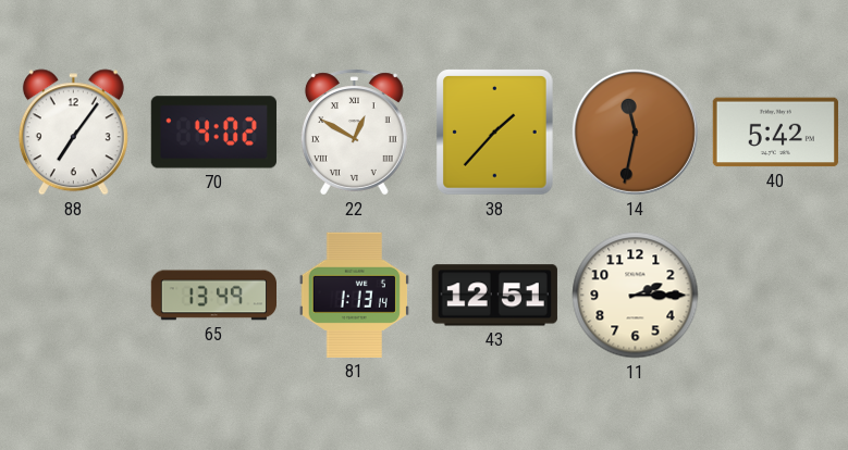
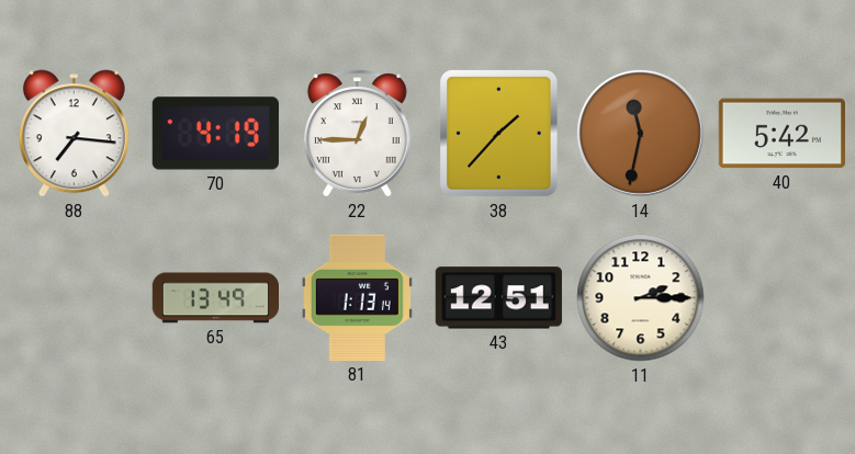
88: 7:06 -> 7:16
70: 4:02 -> 4:19
22: 12:50 -> 12:45
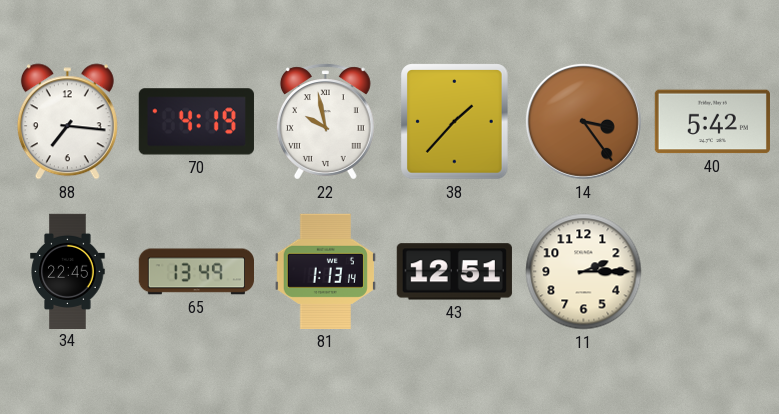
22: 12:45 -> 9:58
14: 11:32 -> 3:24
34: none -> 22:45
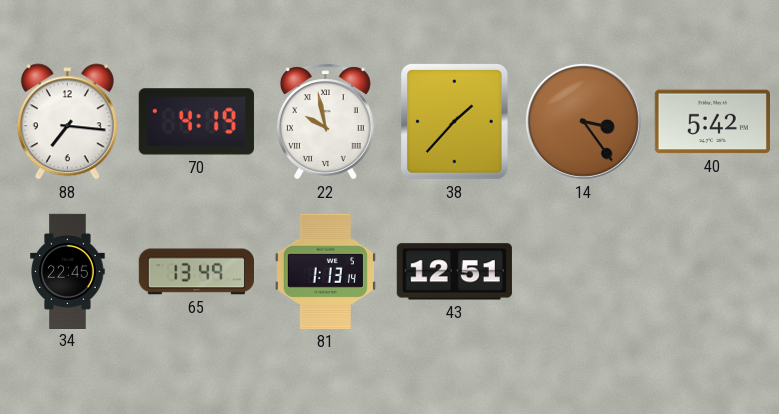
11: 2:15 -> none
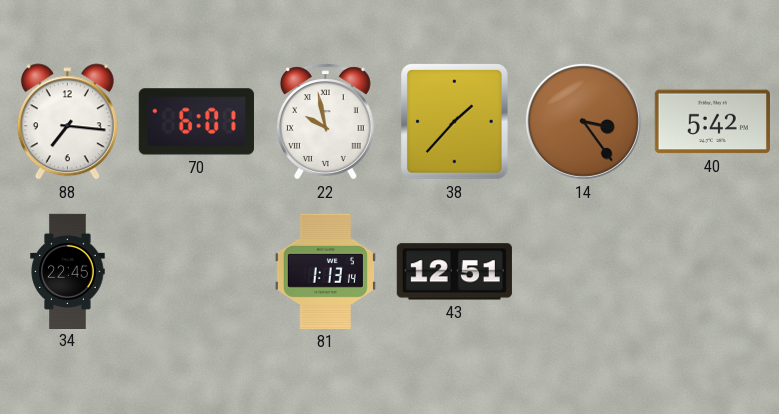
70: 4:19 -> 6:01
65: 13:49 -> none
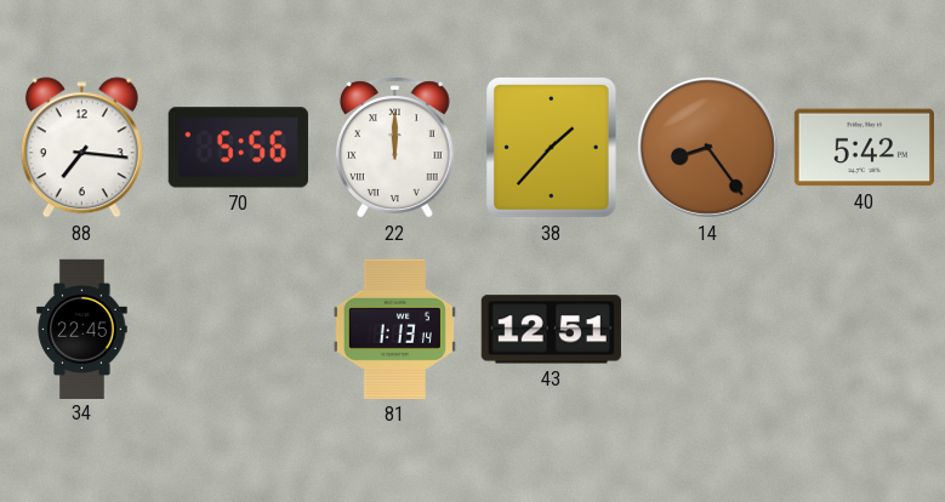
70: 6:01 -> 5:56
22: 9:58 -> 12:00
14: 3:24 -> 8:24
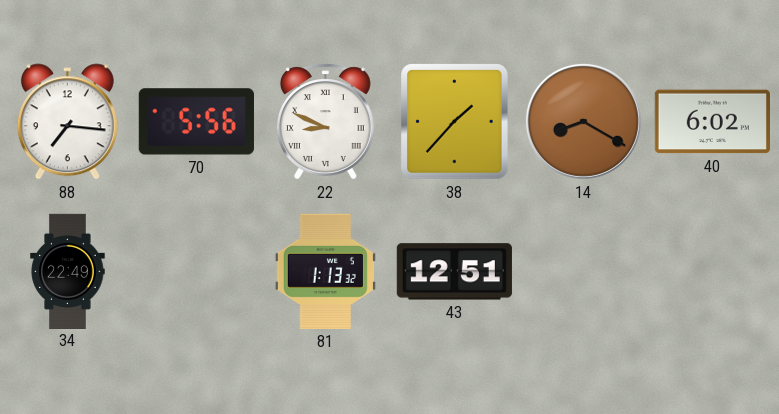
22: 12:00 -> 8:49
14: 8:24 -> 8:20
40: 5:42 -> 6:02
34: 22:45 -> 22:49
81: 1:13:14 -> 1:13:32
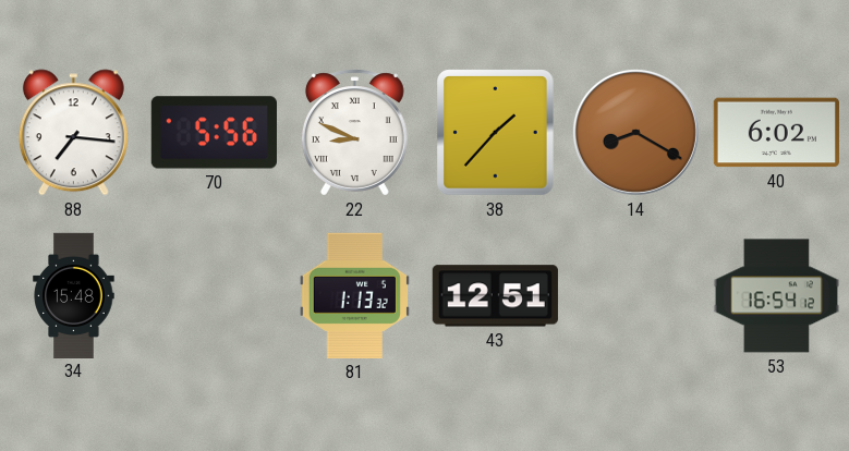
34: 22:49 -> 15:48
53: none -> 16:54
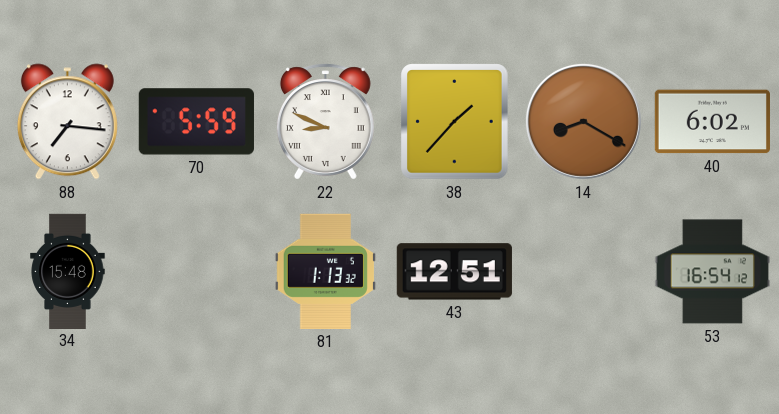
70: 5:56 -> 5:59
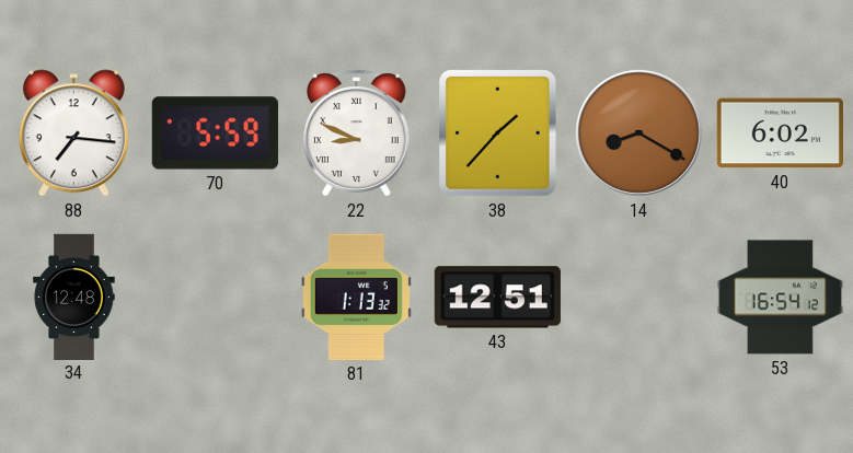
34: 15:48 -> 12:48
